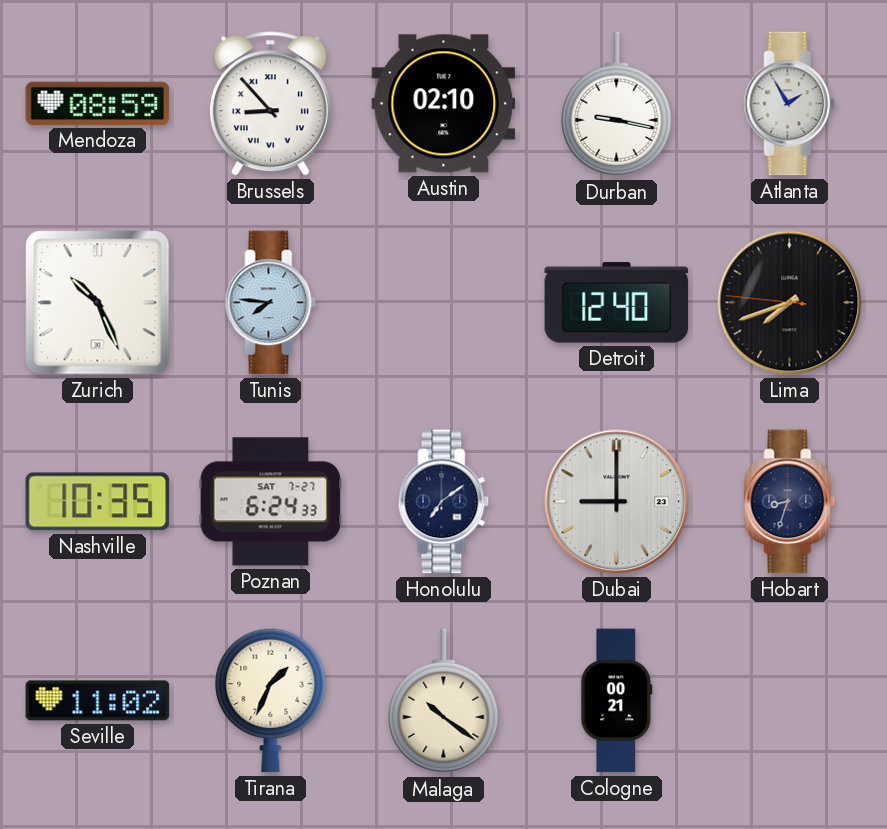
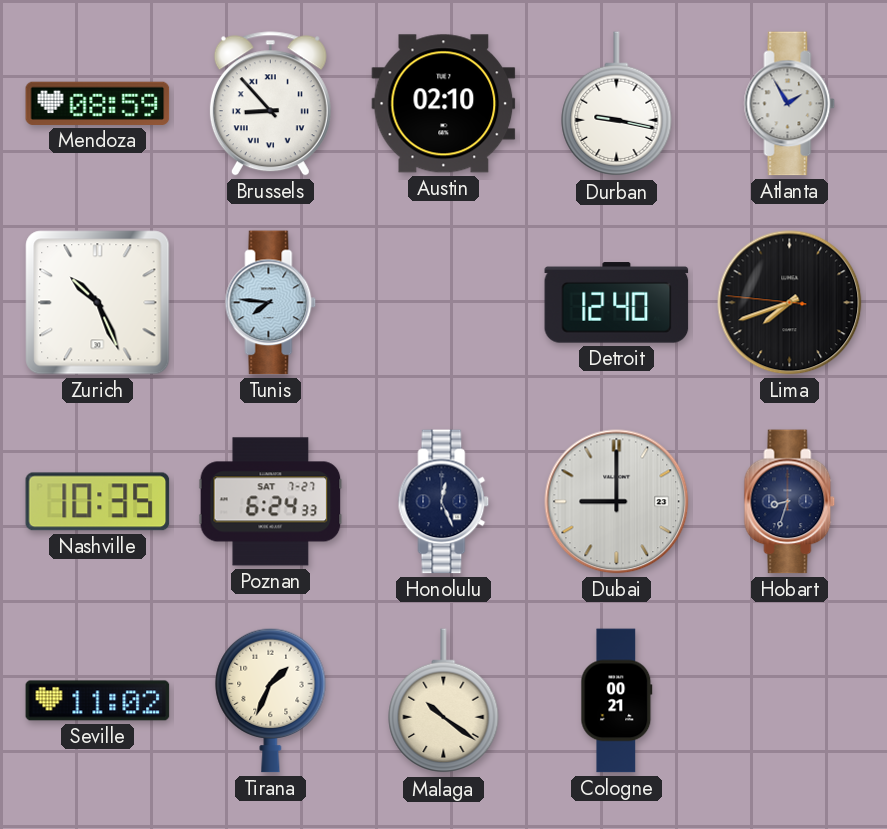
Honolulu: 7:09 -> 12:26
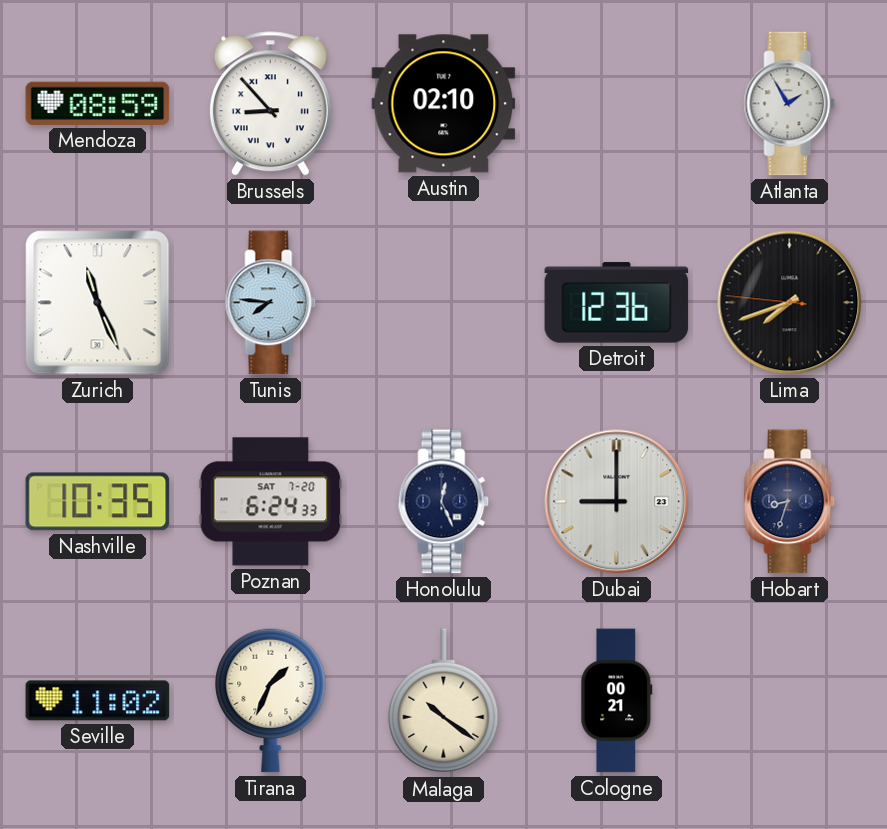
Durban: 9:17 -> none
Zurich: 10:26 -> 11:26
Detroit: 12:40 -> 12:36
Poznan date: SAT 7-27 -> SAT 7-20
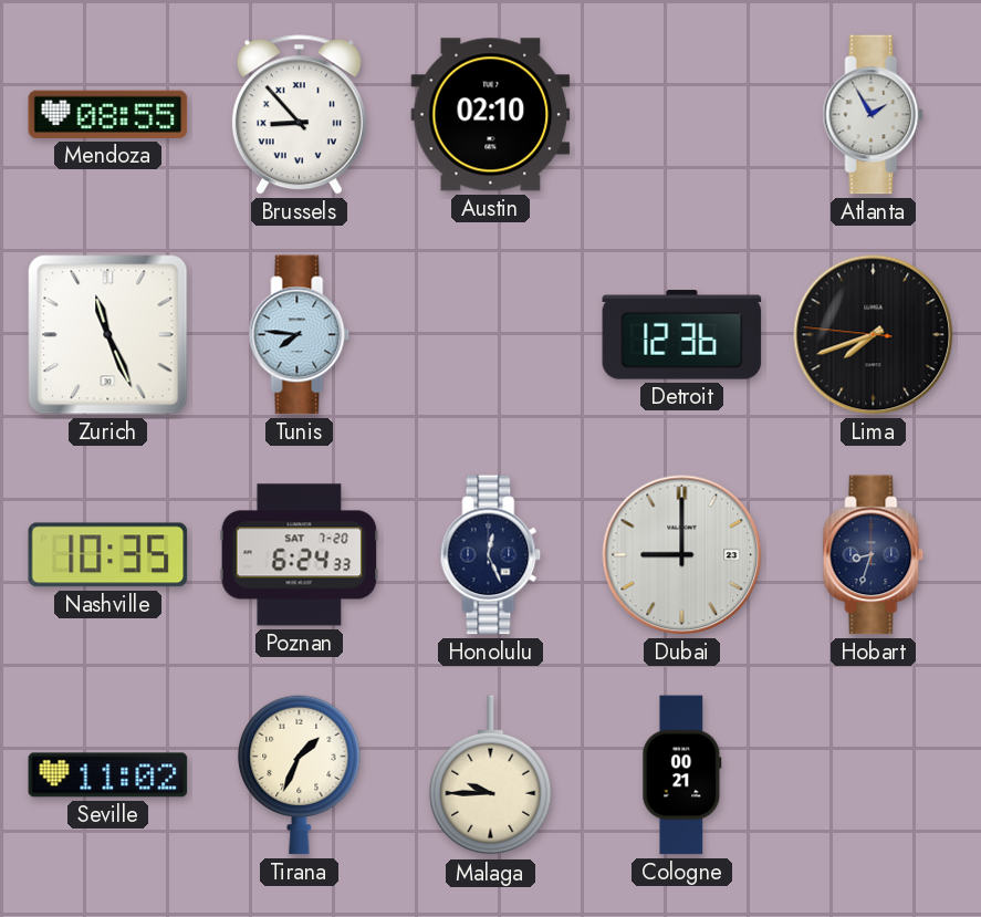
Mendoza: 08:59 -> 08:55
Malaga: 10:21 -> 9:45
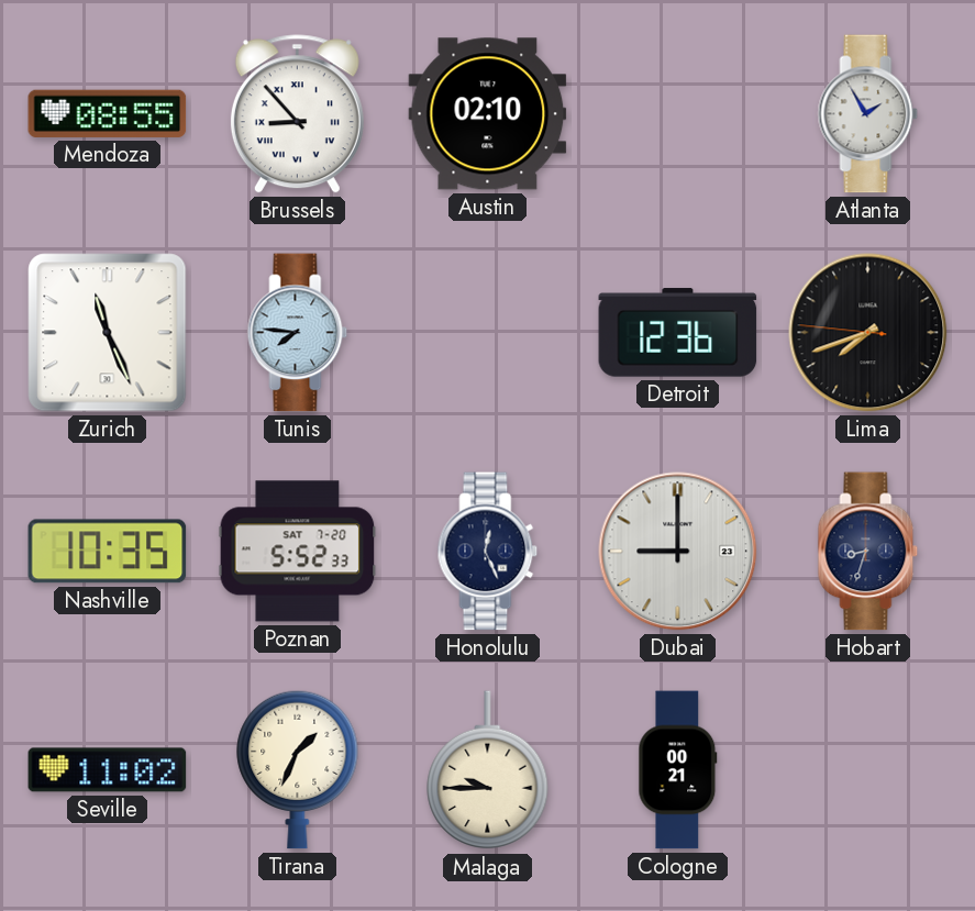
Poznan: 6:24 -> 5:52
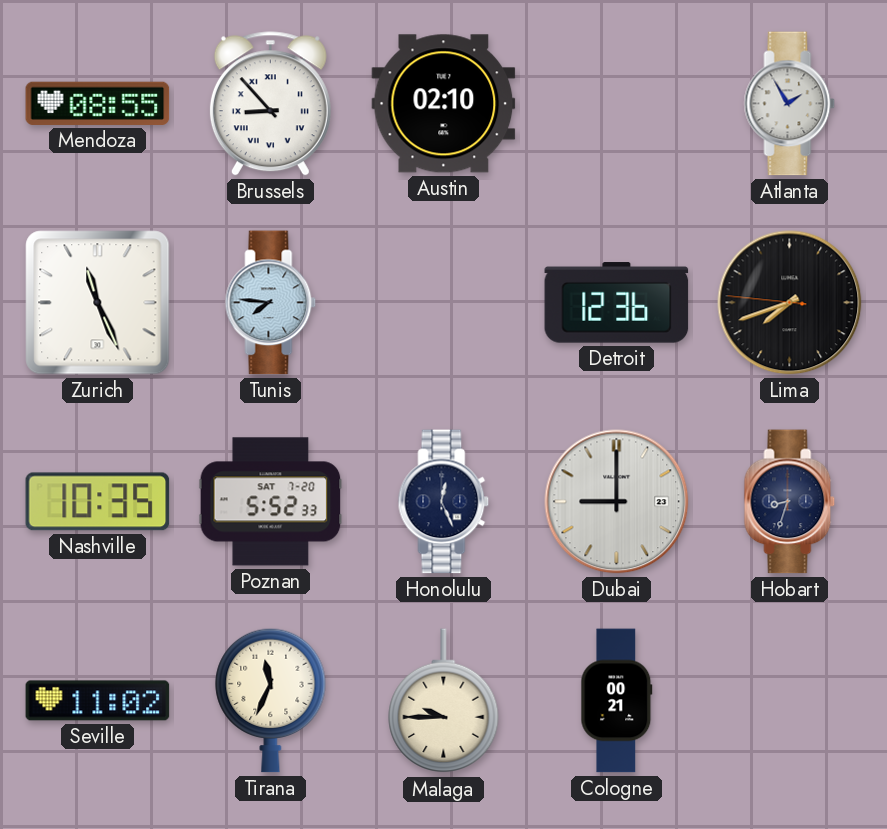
Tirana: 1:34 -> 11:34
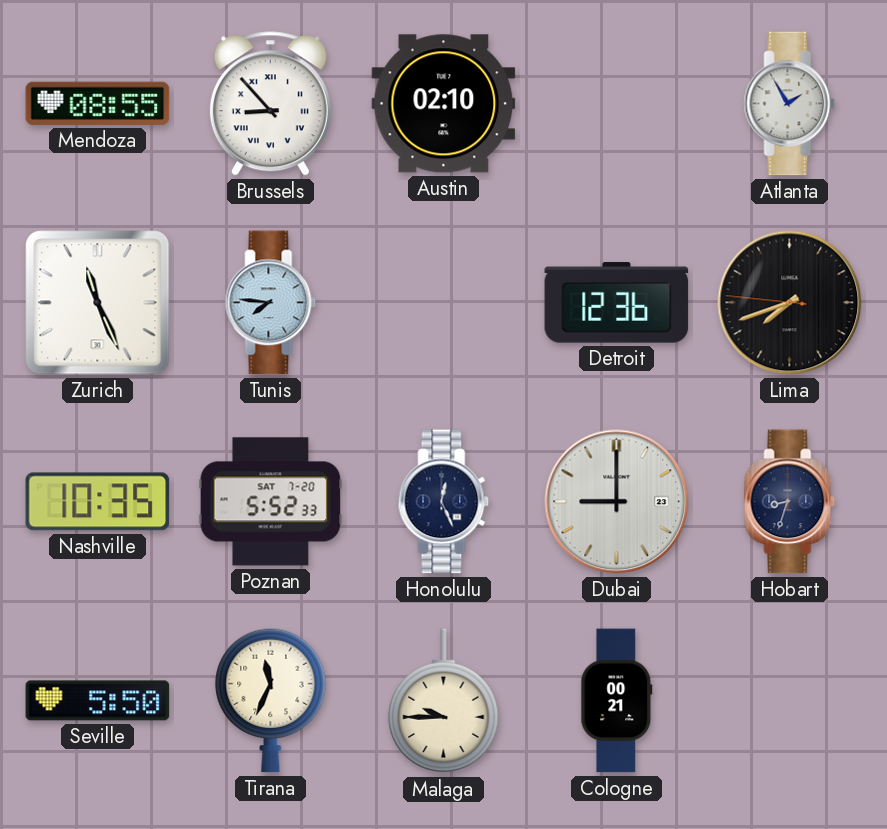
Seville: 11:02 -> 5:50
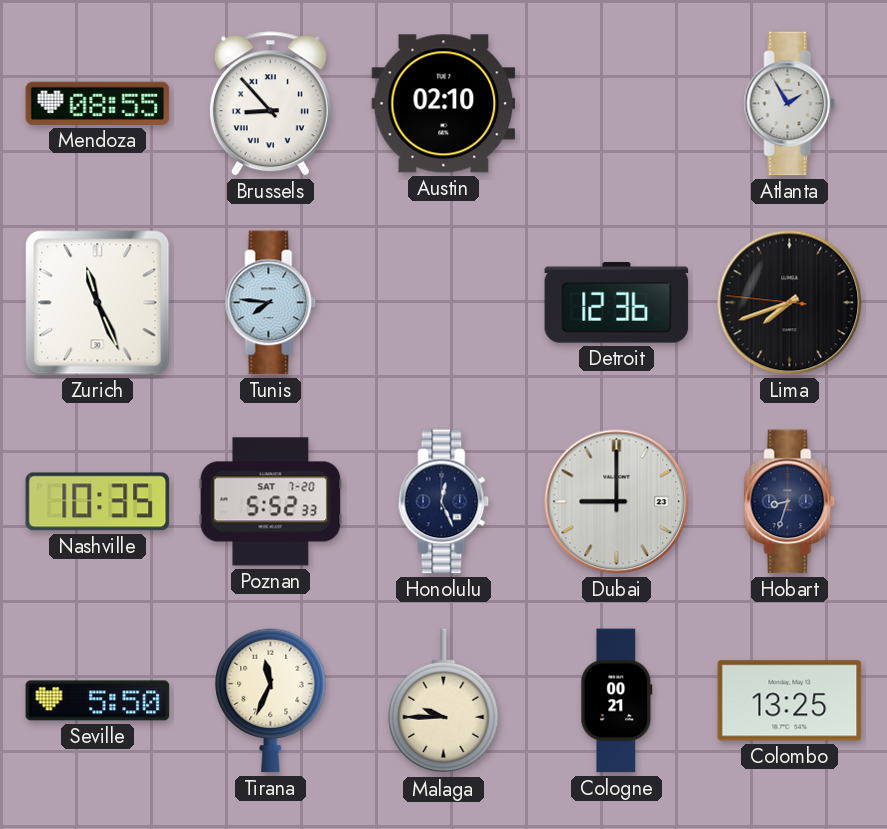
Colombo: none -> 13:25
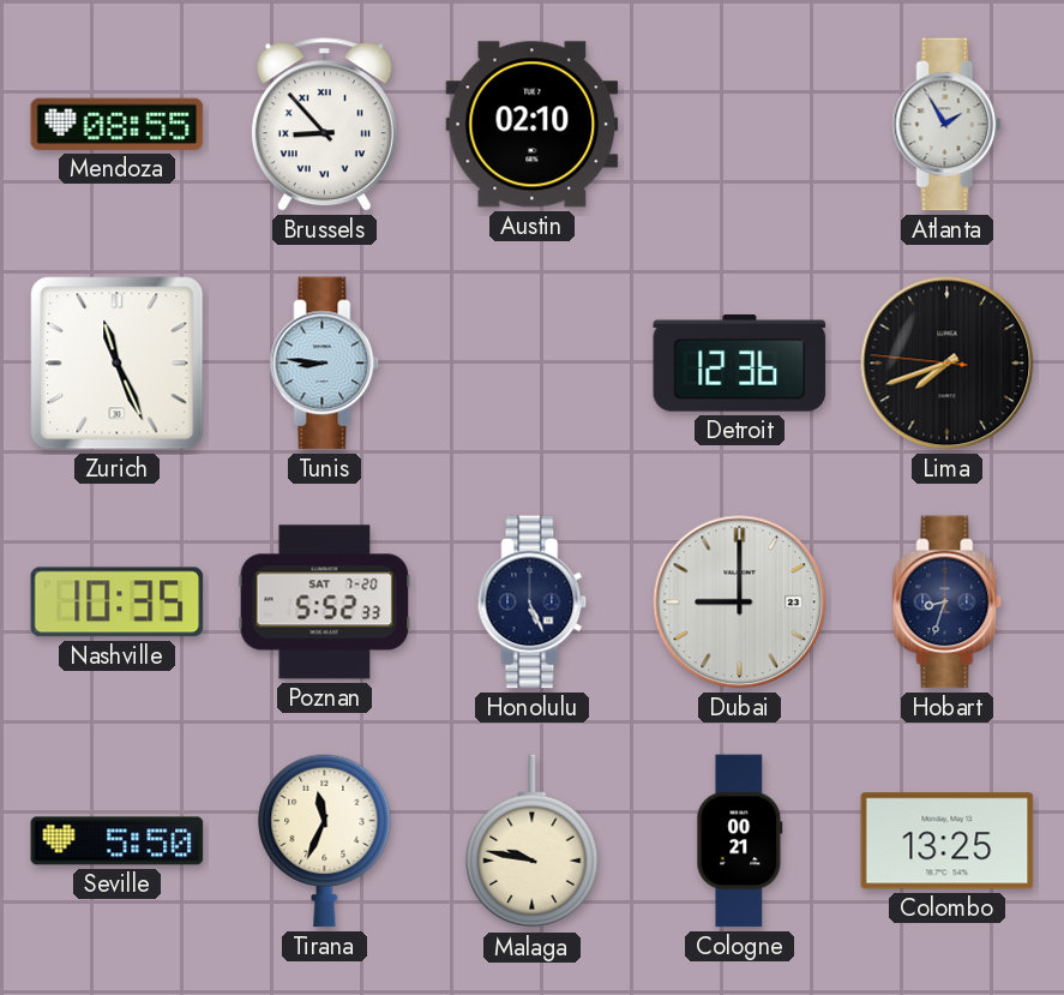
Tunis: 7:46 -> 8:46
Honolulu: 12:26 -> 5:26
Malaga: 9:45 -> 9:47
